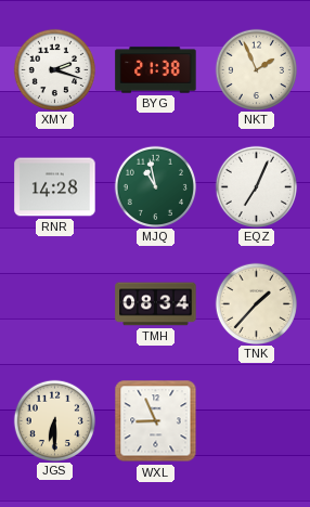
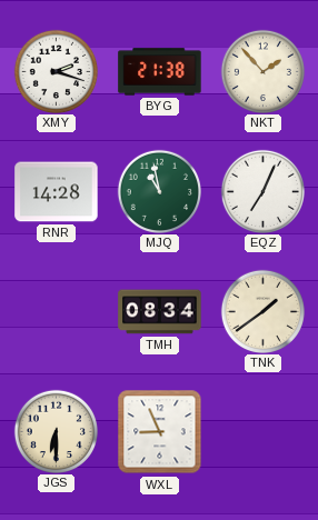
NKT: 1:56 -> 1:53
TNK: 1:37 -> 1:39
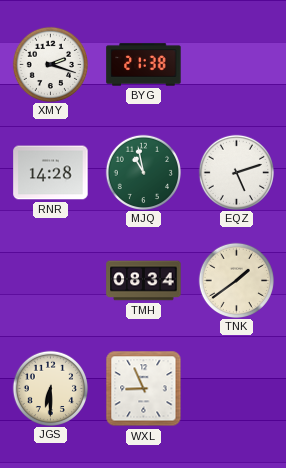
NKT: 1:53 -> none
EQZ: 7:04 -> 5:12
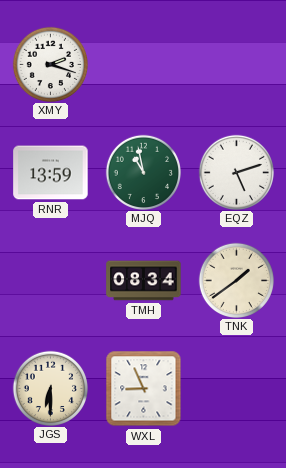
BYG: 21:38 -> none
RNR: 14:28 -> 13:59
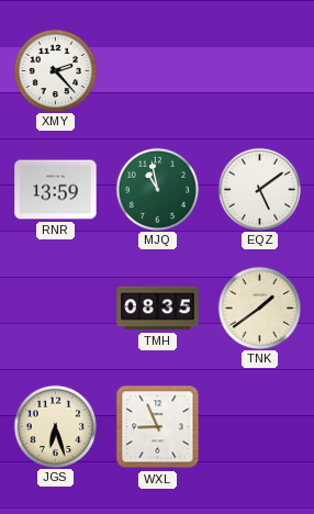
XMY: 2:18 -> 2:23
EQZ: 5:12 -> 5:09
TMH: 08:34 -> 08:35
JGS: 6:30 -> 6:27
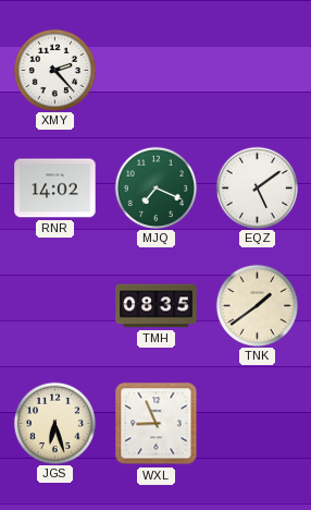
RNR: 13:59 -> 14:02
MJQ: 10:58 -> 7:19
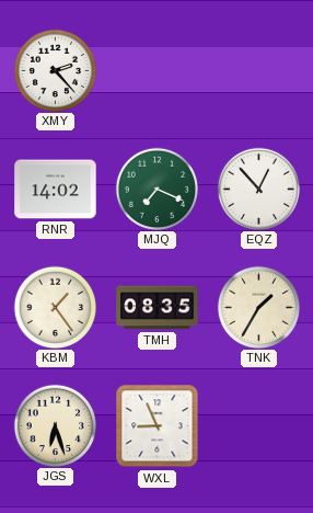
EQZ: 5:09 -> 12:53
KBM: none -> 1:24
TNK: 1:39 -> 1:35
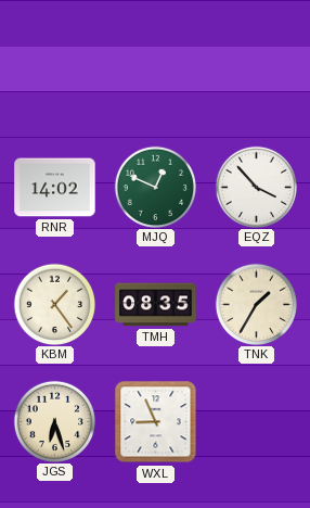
XMY: 2:23 -> none
MJQ: 7:19 -> 12:49
EQZ: 12:53 -> 3:53
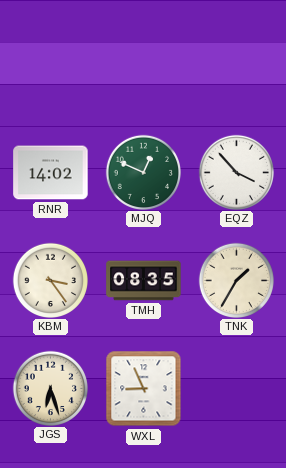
KBM: 1:24 -> 3:24
